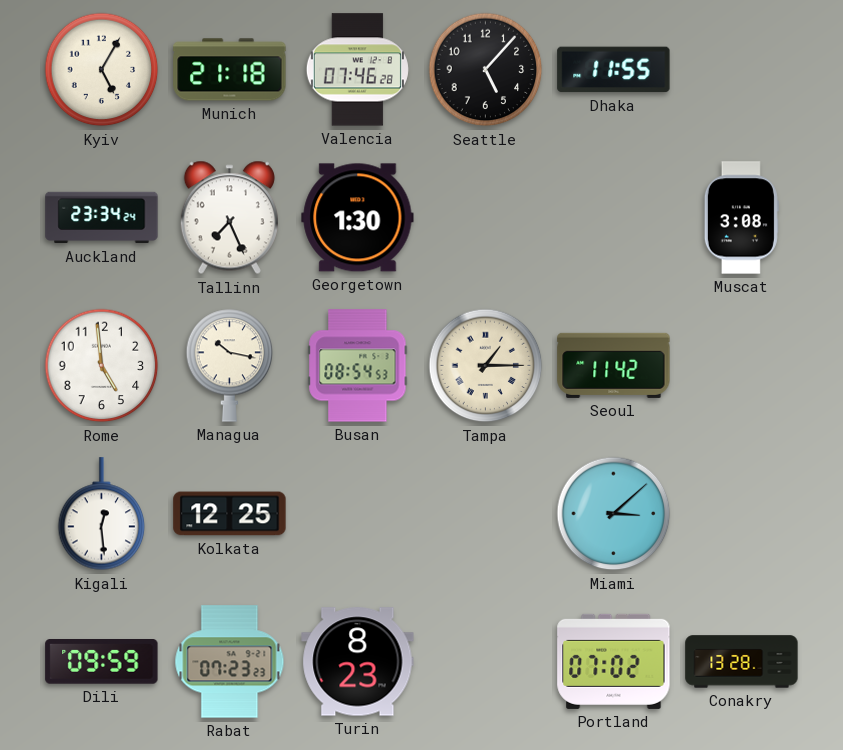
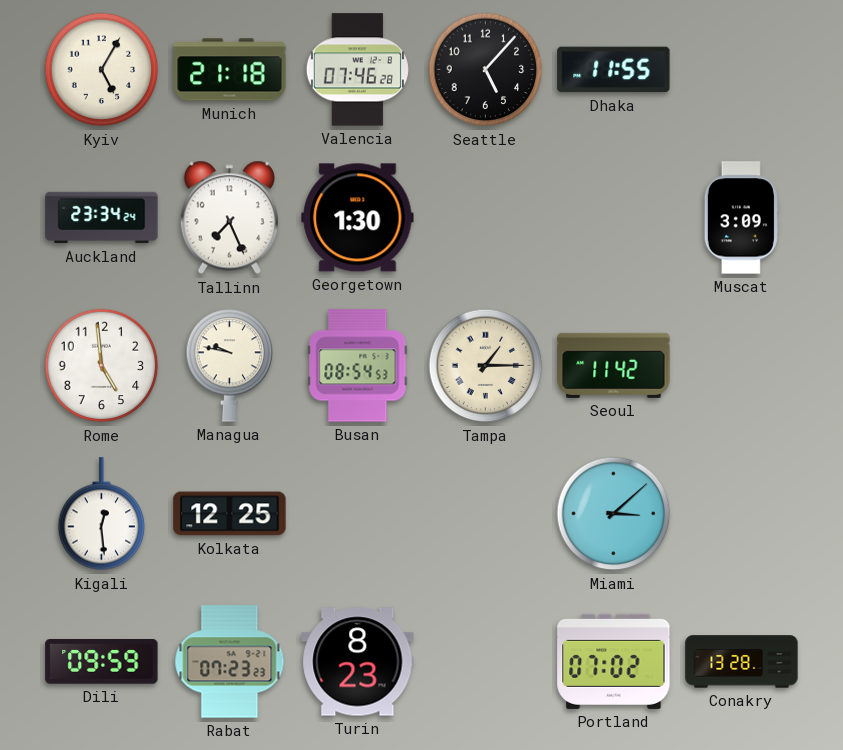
Muscat: 3:08 -> 3:09
Managua: 10:17 -> 9:47
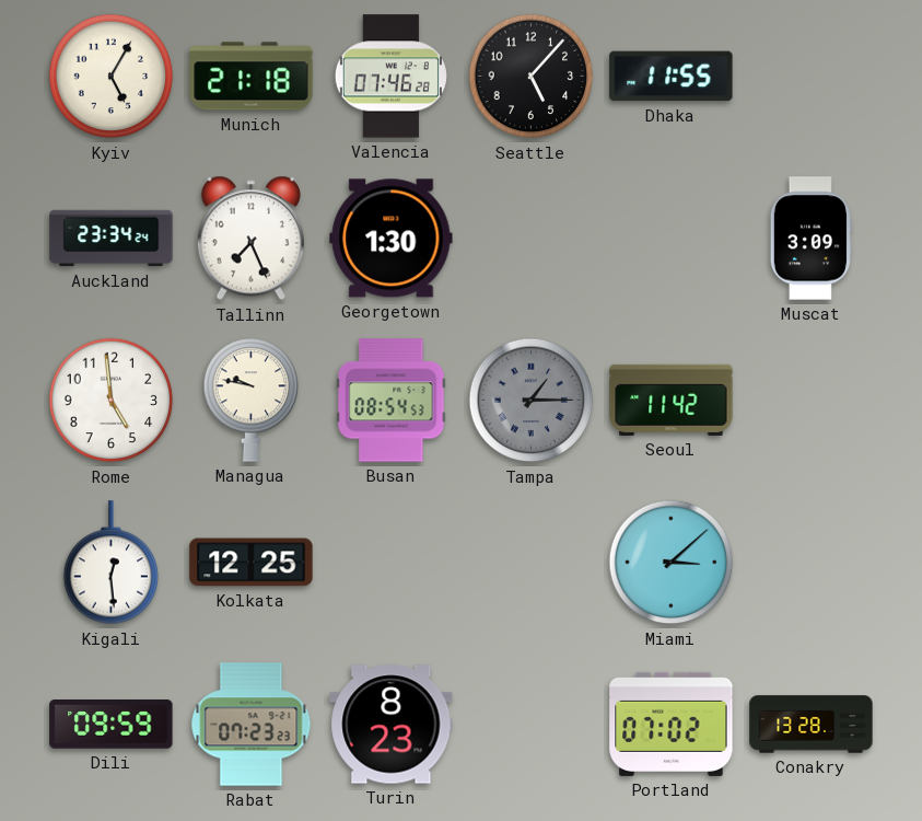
Tampa dial: cream -> grey
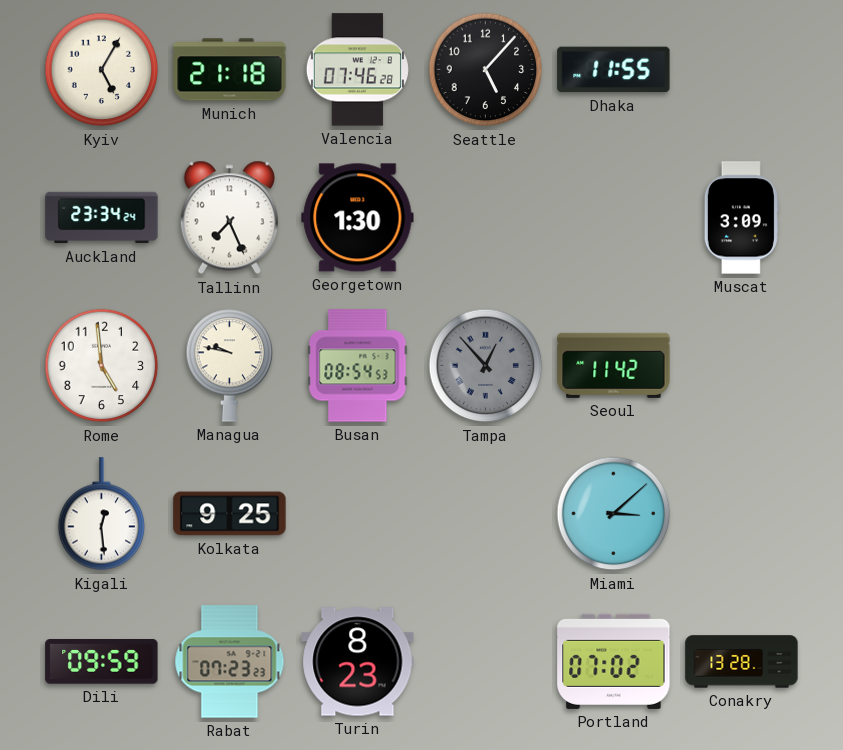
Tampa: 1:15 -> 12:53
Kolkata: 12:25 -> 9:25
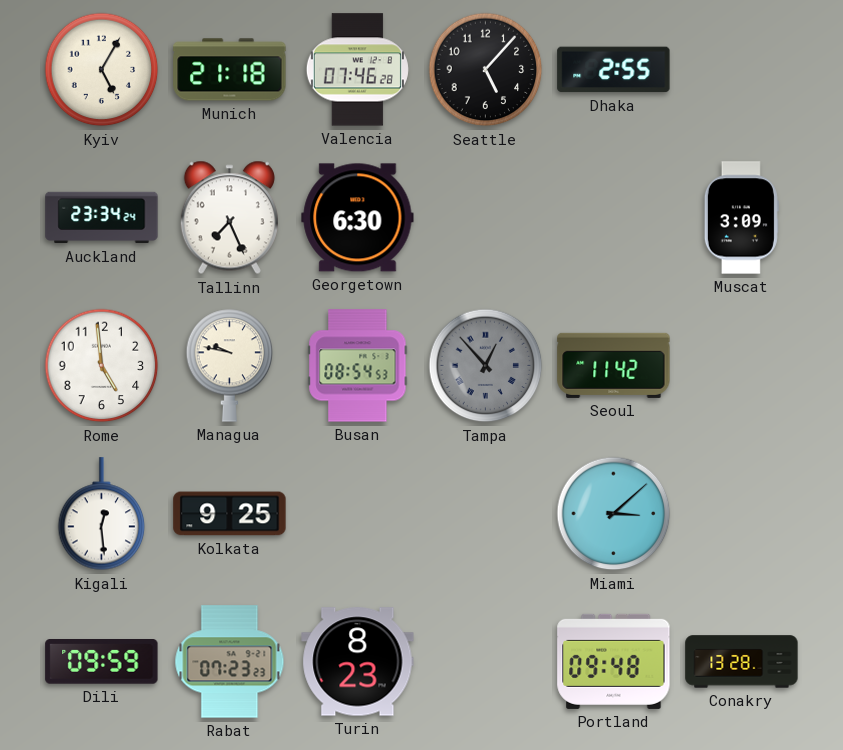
Dhaka: 11:55 -> 2:55
Georgetown: 1:30 -> 6:30
Portland: 07:02 -> 09:48
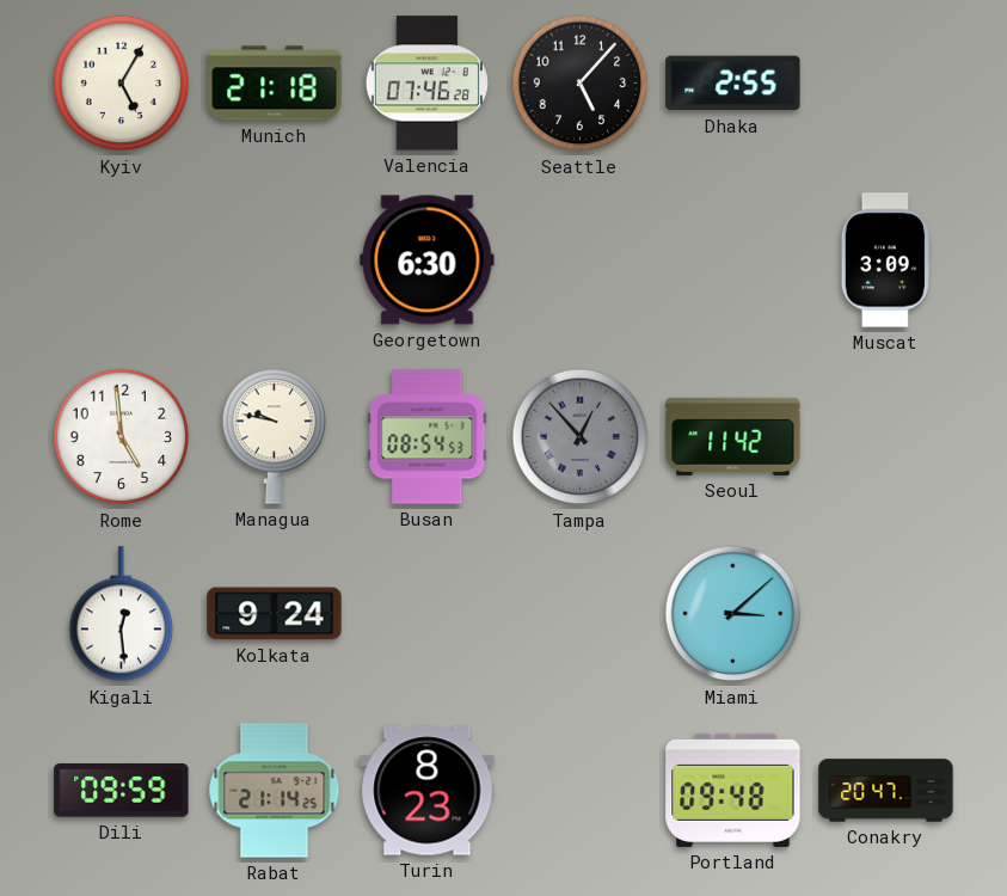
Auckland: 23:34 -> none
Tallinn: 7:26 -> none
Kolkata: 9:25 -> 9:24
Rabat: 07:23 -> 21:14
Conakry: 13:28 -> 20:47
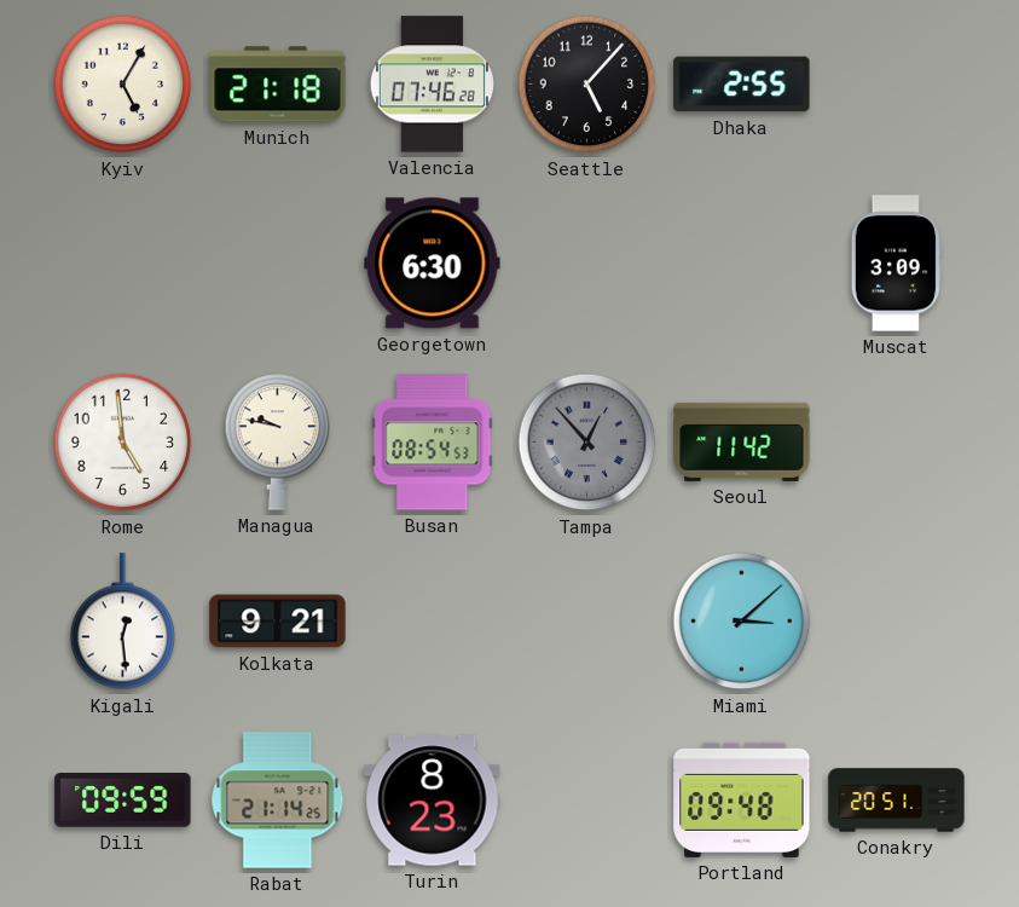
Kolkata: 9:24 -> 9:21
Conakry: 20:47 -> 20:51
